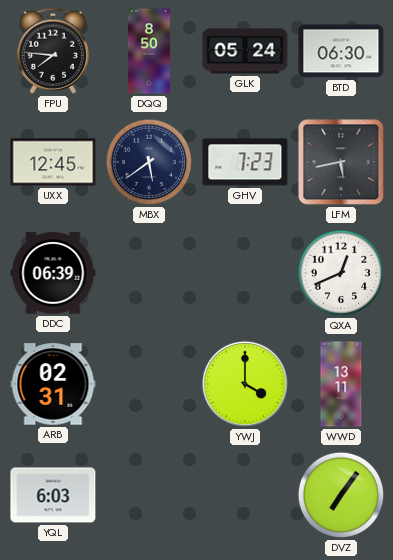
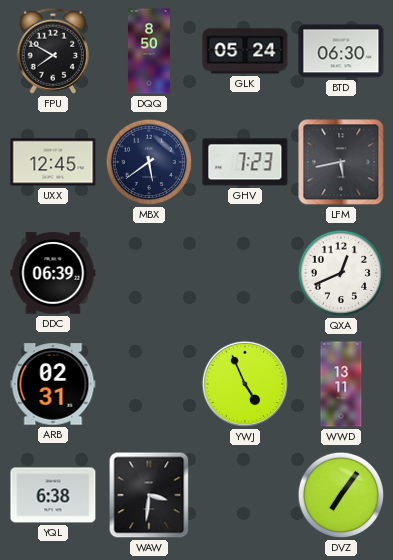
FPU: 7:46 -> 7:50
YWJ: 4:00 -> 4:56
YQL: 6:03 -> 6:38
WAW: none -> 3:31
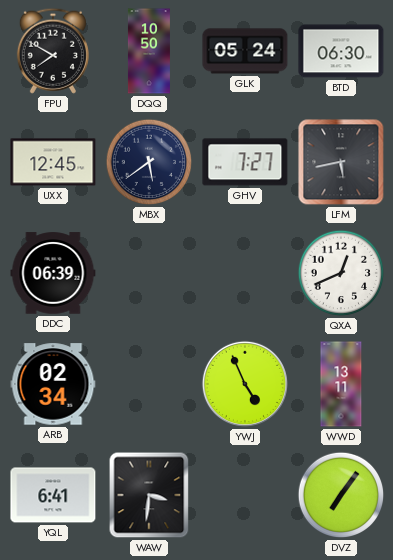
DQQ: 8:50 -> 10:50
GHV: 7:23 -> 7:27
ARB: 02:31 -> 02:34
YQL: 6:38 -> 6:41
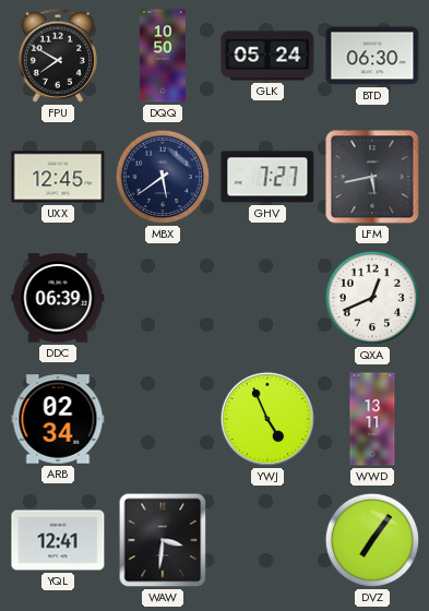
YQL: 6:41 -> 12:41
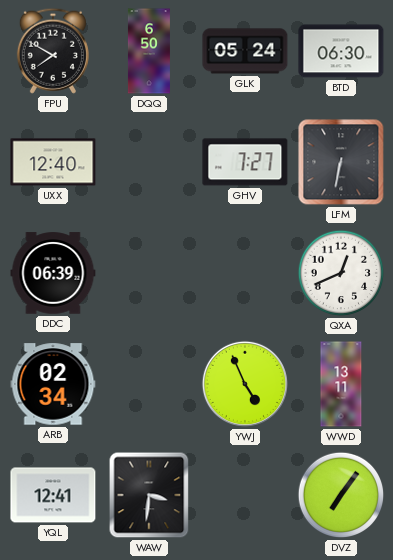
DQQ: 10:50 -> 6:50
UXX: 12:45 -> 12:40
MBX: 5:39 -> none
LFM: 5:43 -> 6:32
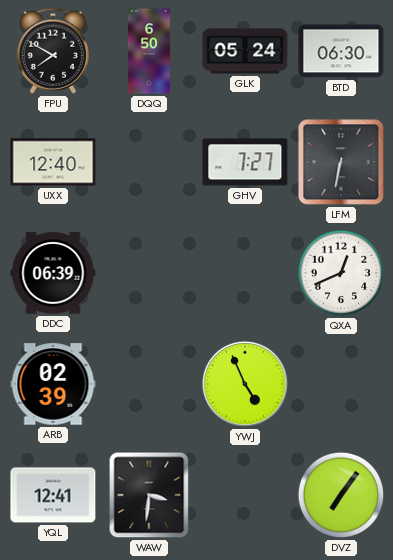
ARB: 02:34 -> 02:39
WWD: 13:11 -> none
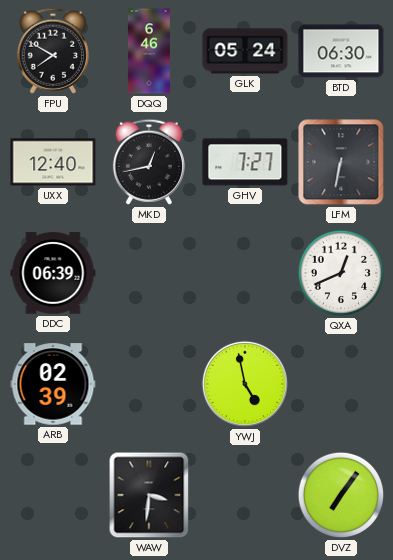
DQQ: 6:50 -> 6:46
MKD: none -> 12:43
YWJ: 4:56 -> 4:58
YQL: 12:41 -> none
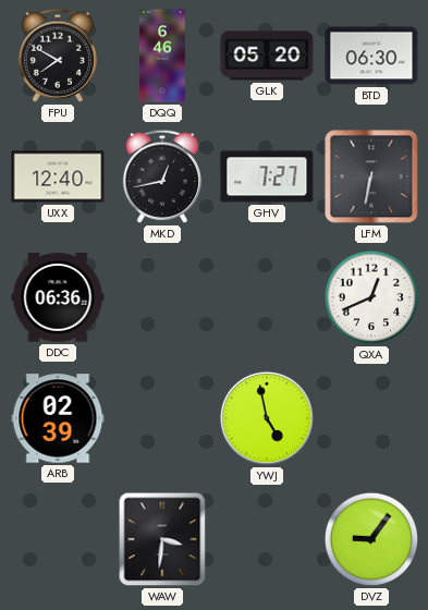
GLK: 05:24 -> 05:20
DDC: 06:39 -> 06:36
DVZ: 7:06 -> 9:06
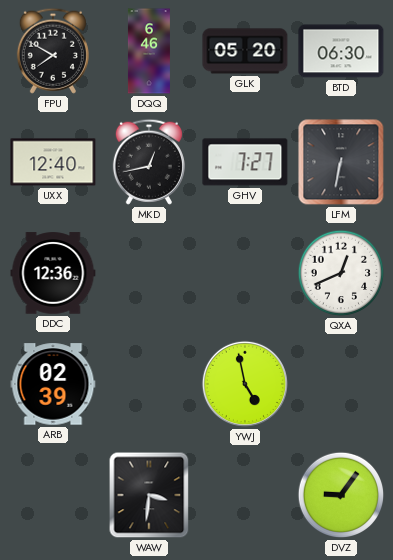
DDC: 06:36 -> 12:36
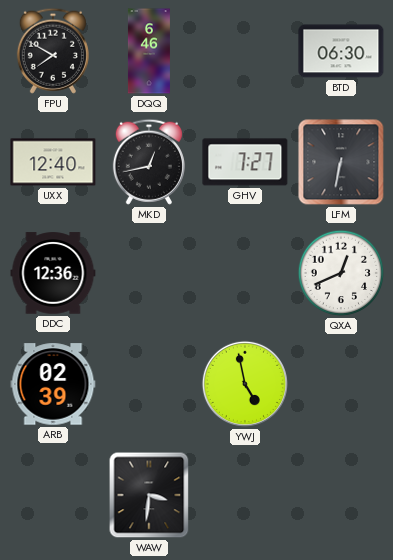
GLK: 05:20 -> none
DVZ: 9:06 -> none
